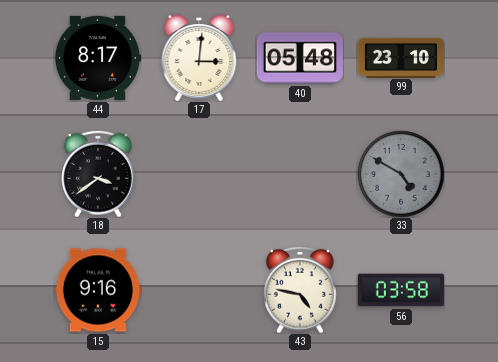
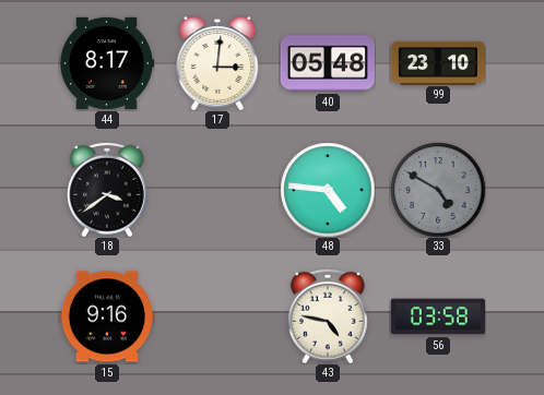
48: none -> 4:46
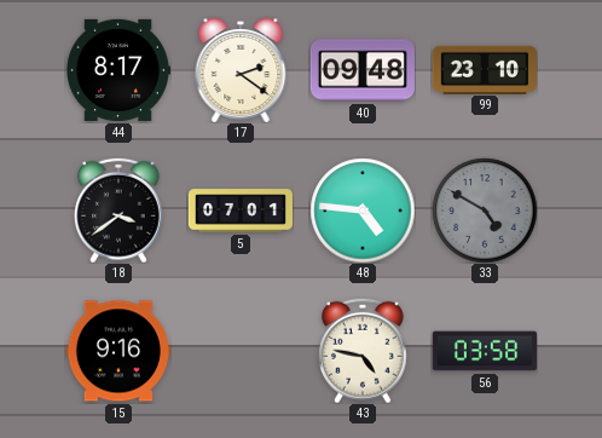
17: 3:01 -> 2:21
40: 05:48 -> 09:48
5: none -> 07:01
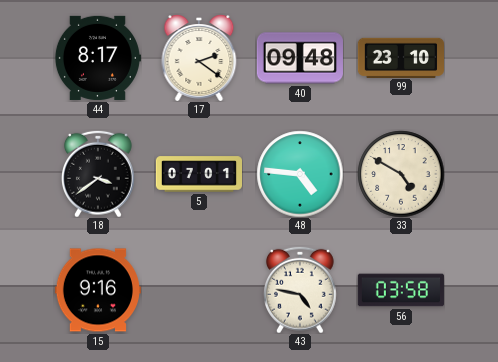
33 dial: grey -> cream
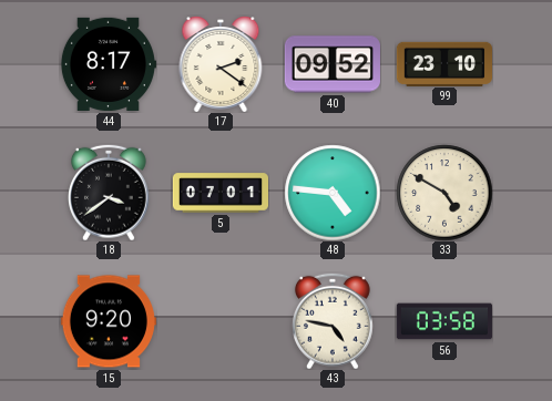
40: 09:48 -> 09:52
15: 9:16 -> 9:20
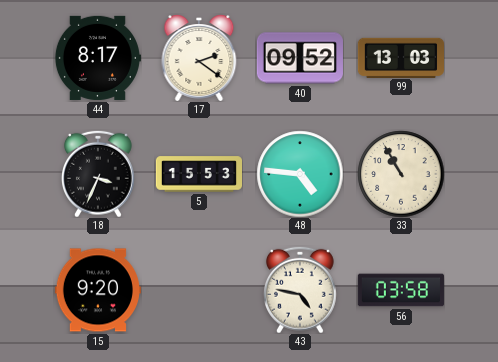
99: 23:10 -> 13:03
18: 3:39 -> 3:34
5: 07:01 -> 15:53
33: 4:50 -> 10:55
